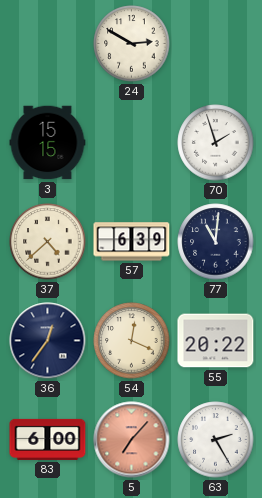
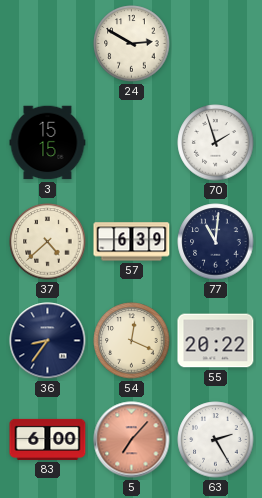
36: 12:36 -> 8:36
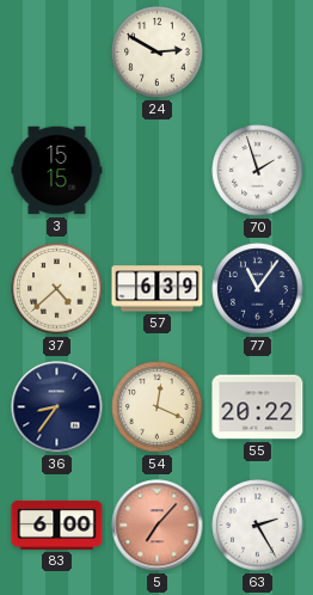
77: 11:01 -> 11:06
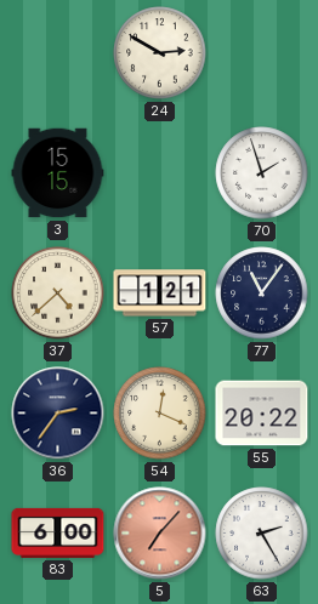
57: 6:39 -> 1:21
36: 8:36 -> 2:36
